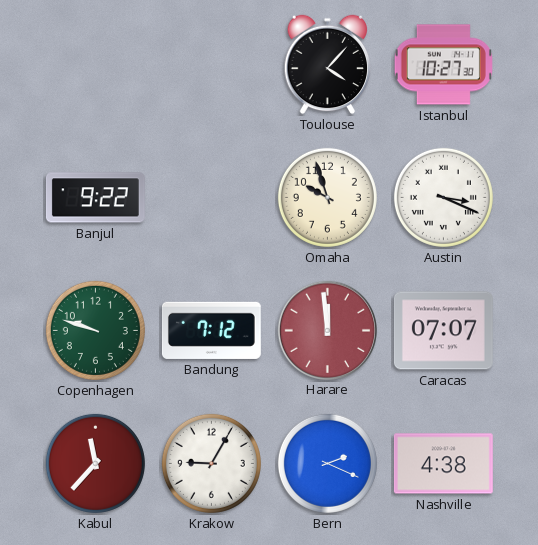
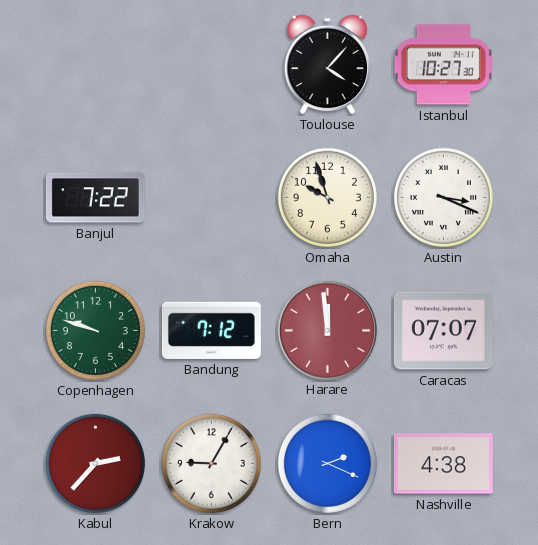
Banjul: 9:22 -> 7:22
Kabul: 11:37 -> 2:37
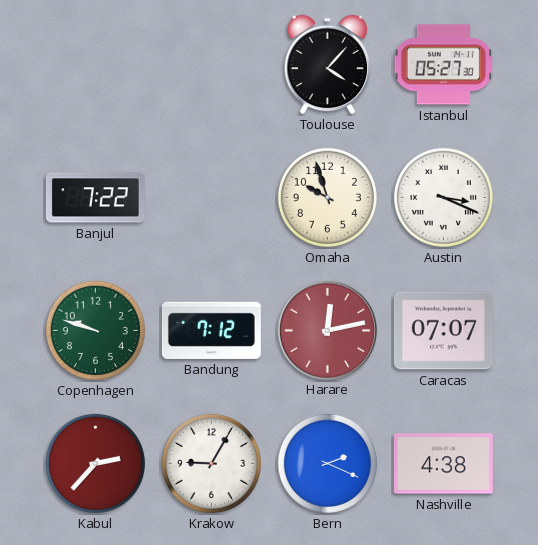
Istanbul: 10:27 -> 05:27
Harare: 11:59 -> 12:13
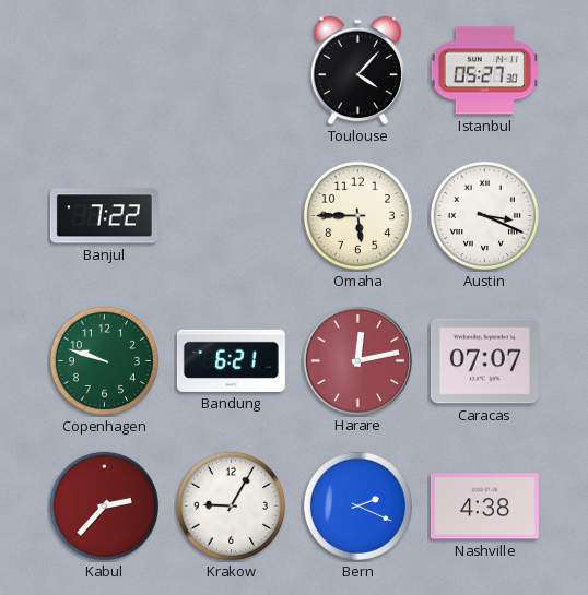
Omaha: 9:57 -> 5:45
Bandung: 7:12 -> 6:21
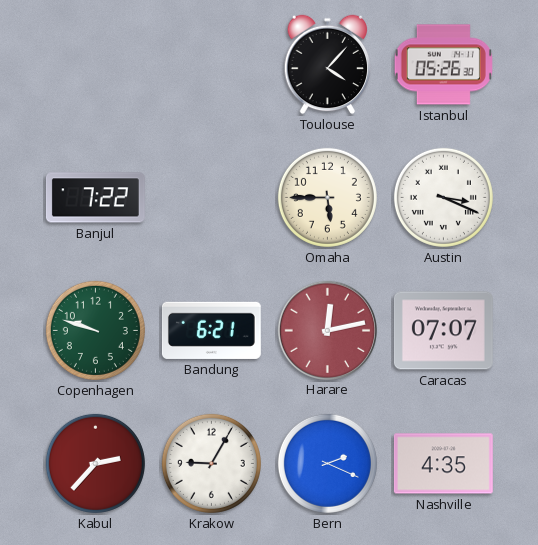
Istanbul: 05:27 -> 05:26
Nashville: 4:38 -> 4:35
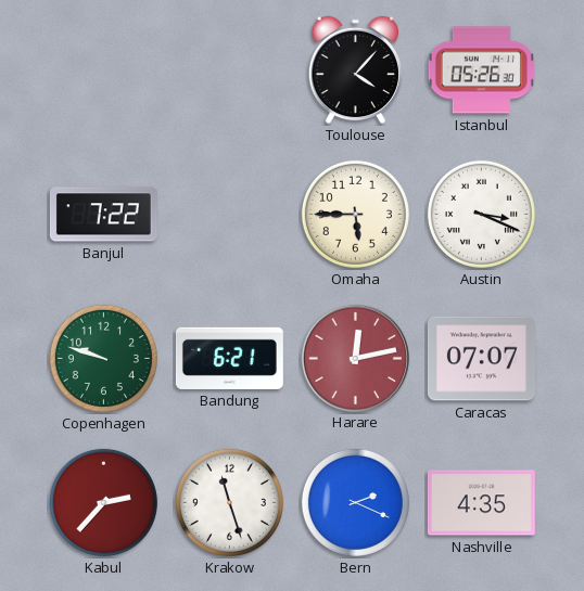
Krakow: 9:05 -> 11:27
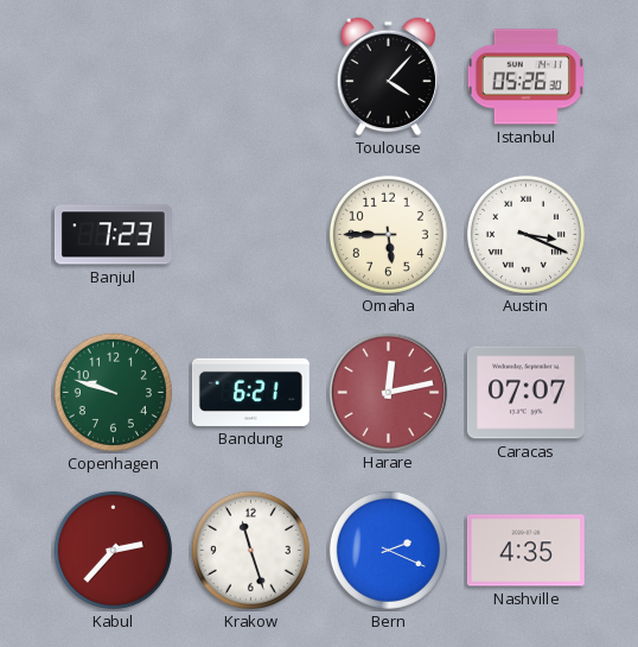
Banjul: 7:22 -> 7:23
